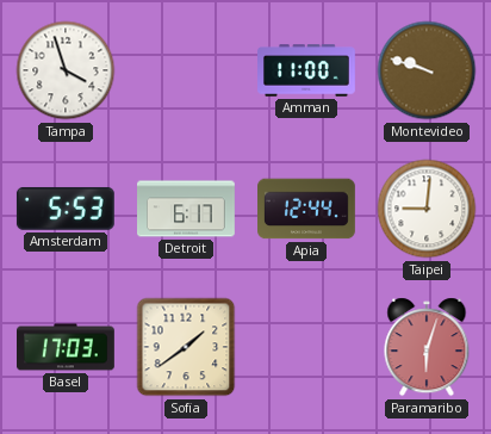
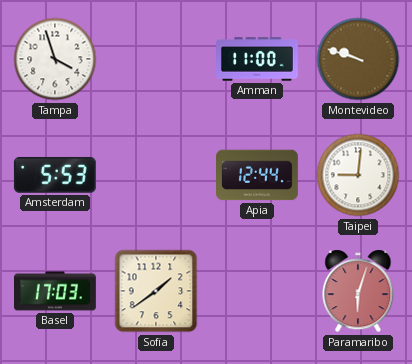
Detroit: 6:17 -> none
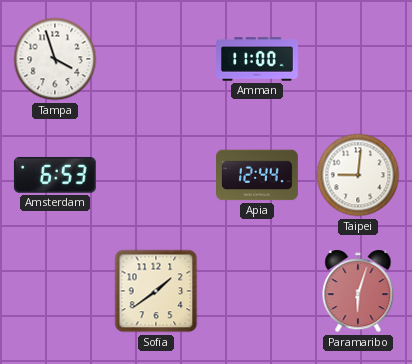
Montevideo: 9:48 -> none
Amsterdam: 5:53 -> 6:53
Basel: 17:03 -> none
